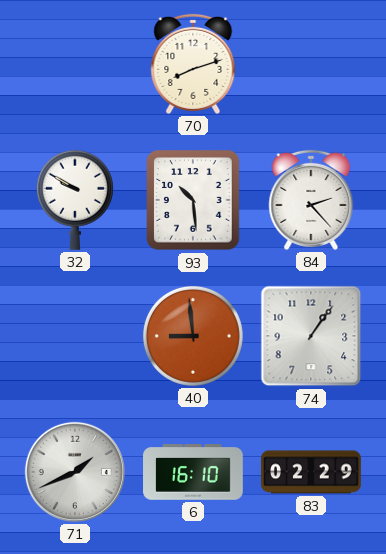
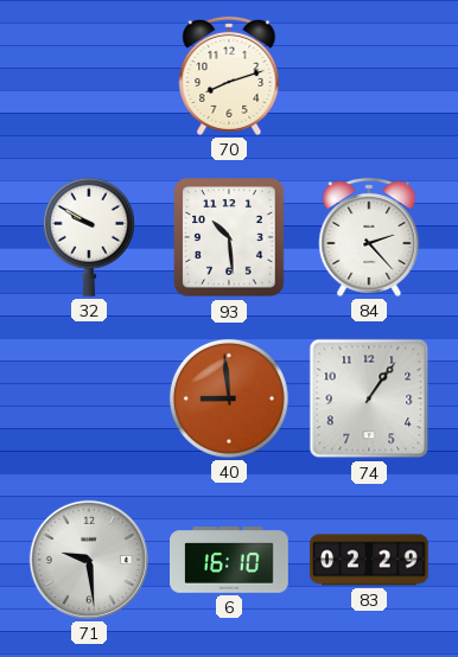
71: 1:41 -> 9:29
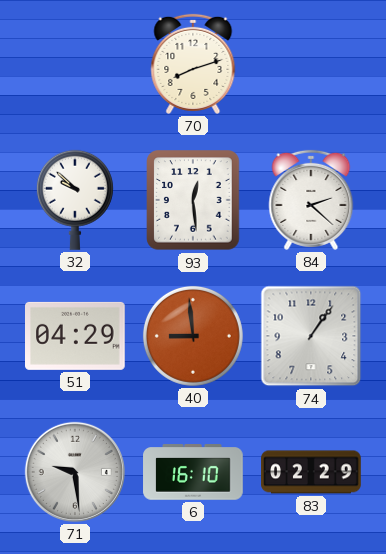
32: 9:50 -> 9:52
93: 10:29 -> 12:29
84: 2:23 -> 2:22
51: none -> 04:29
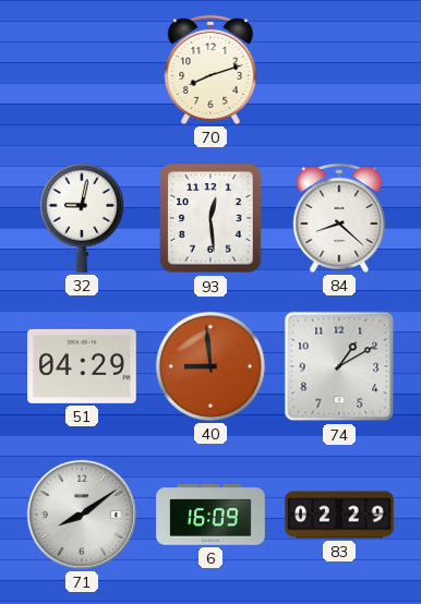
32: 9:52 -> 9:02
84: 2:22 -> 8:22
74: 1:06 -> 1:10
71: 9:29 -> 8:09
6: 16:10 -> 16:09
